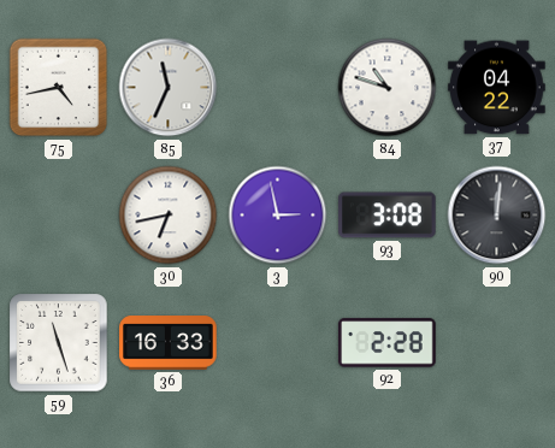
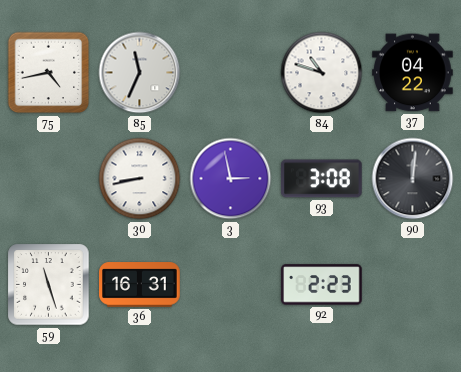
30: 6:43 -> 8:43
36: 16:33 -> 16:31
92: 2:28 -> 2:23
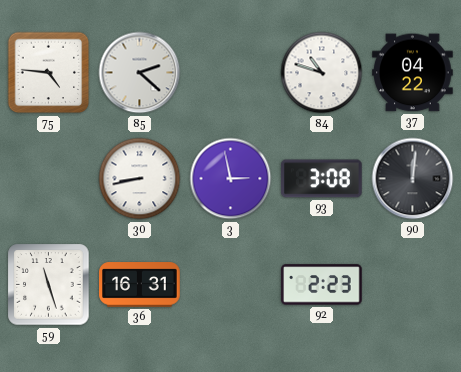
75: 4:43 -> 4:46
85: 11:34 -> 2:22
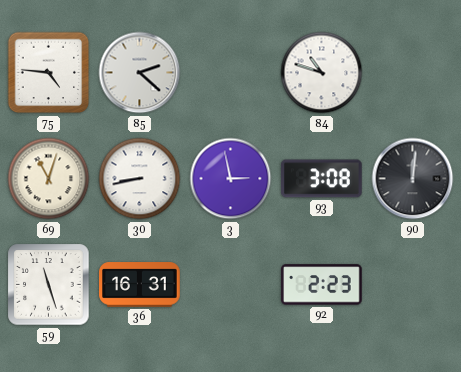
37: 04:22 -> none
69: none -> 11:03
